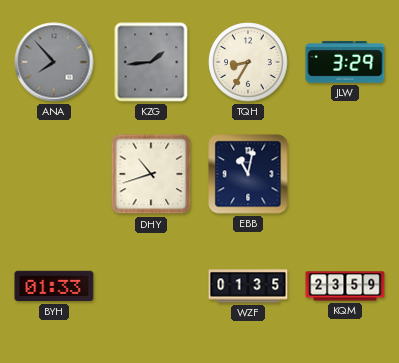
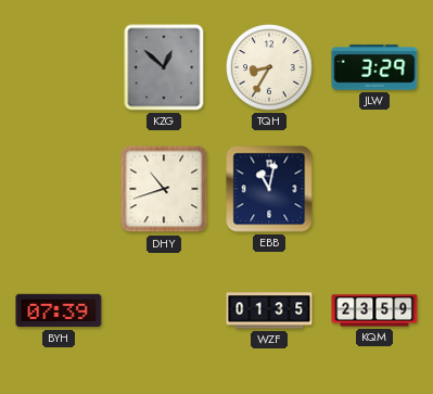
ANA: 7:53 -> none
KZG: 1:44 -> 12:52
BYH: 01:33 -> 07:39
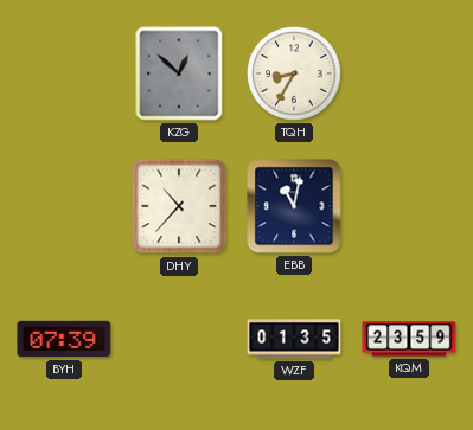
JLW: 3:29 -> none
DHY: 10:42 -> 10:37
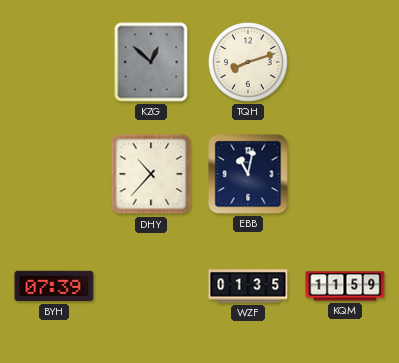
TQH: 8:35 -> 8:12
KQM: 23:59 -> 11:59
